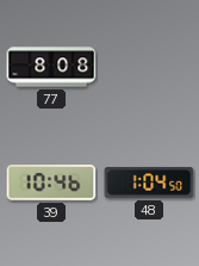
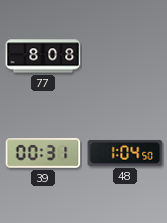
39: 10:46 -> 00:31
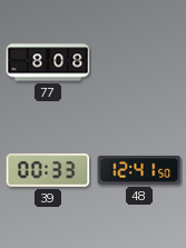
39: 00:31 -> 00:33
48: 1:04 -> 12:41
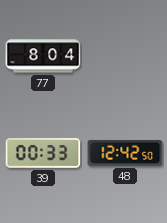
77: 8:08 -> 8:04
48: 12:41 -> 12:42
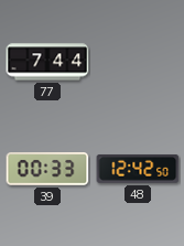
77: 8:04 -> 7:44
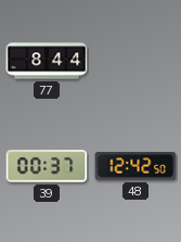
77: 7:44 -> 8:44
39: 00:33 -> 00:37
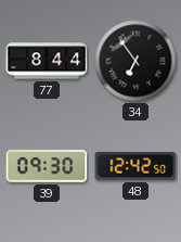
34: none -> 6:54
39: 00:37 -> 09:30
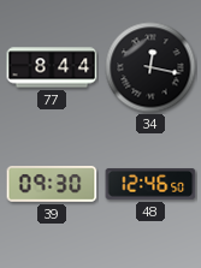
34: 6:54 -> 12:17
48: 12:42 -> 12:46
